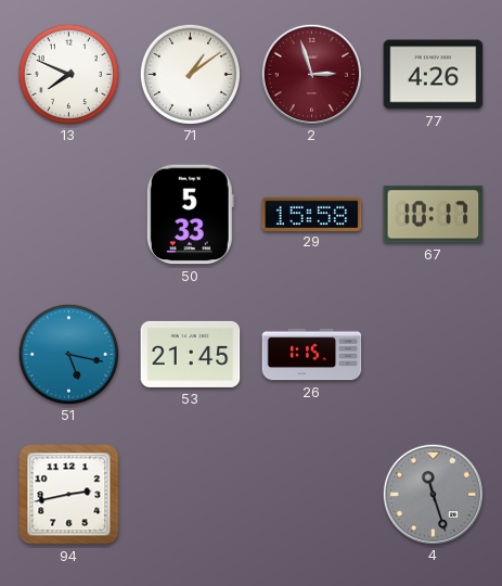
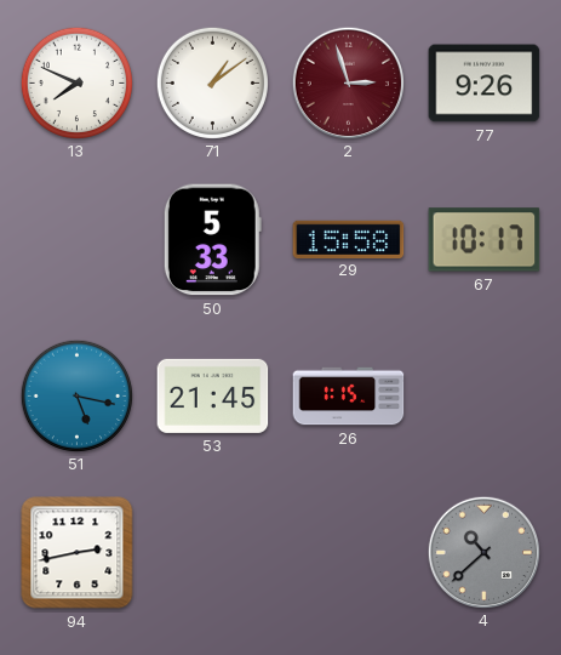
77: 4:26 -> 9:26
4: 11:27 -> 10:38
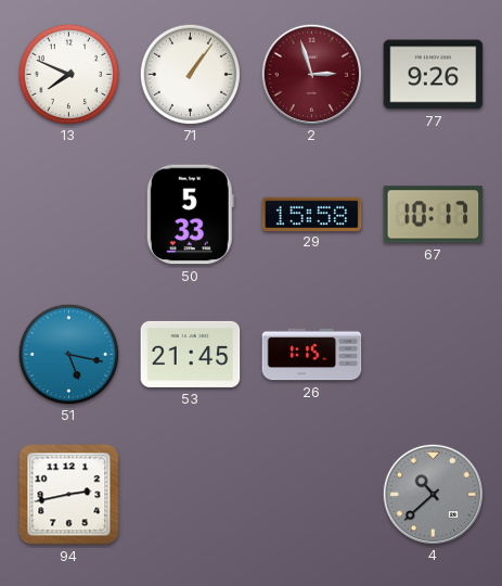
71: 1:09 -> 1:06
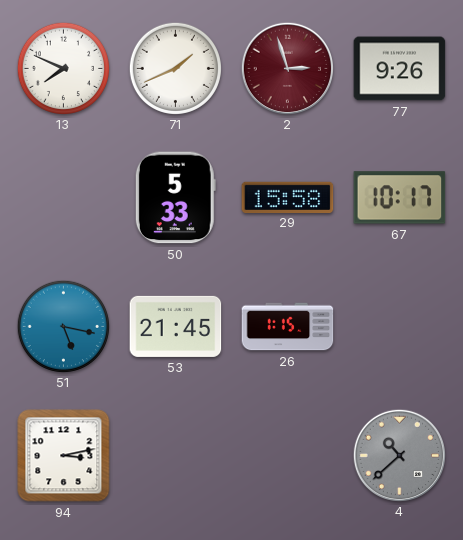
71: 1:06 -> 1:41
94: 2:43 -> 3:13
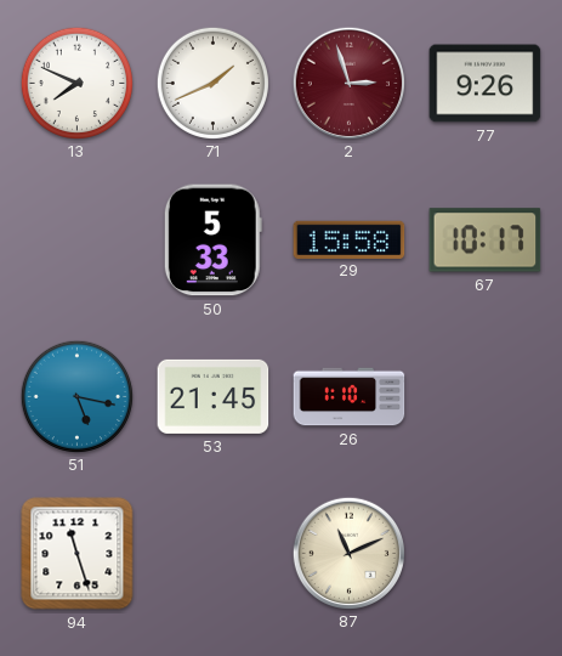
26: 1:15 -> 1:10
94: 3:13 -> 11:27
87: none -> 11:11
4: 10:38 -> none
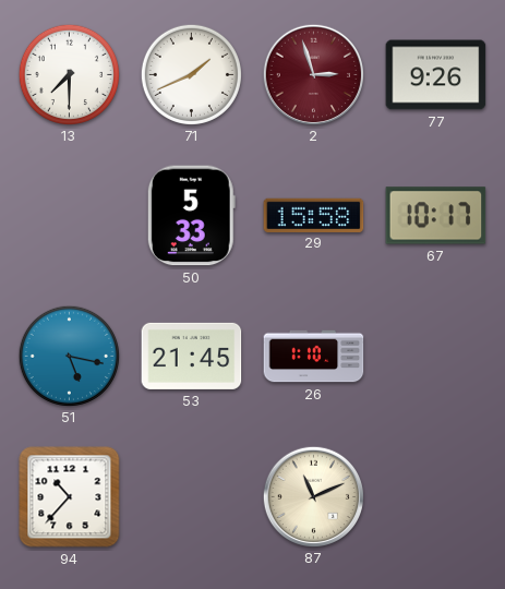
13: 7:49 -> 7:30
94: 11:27 -> 10:37
